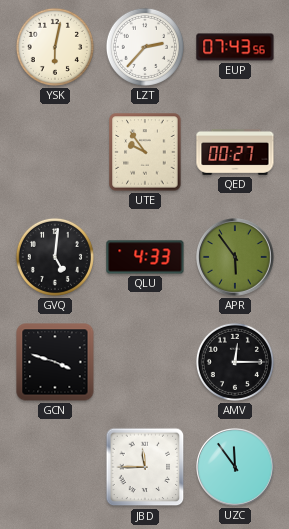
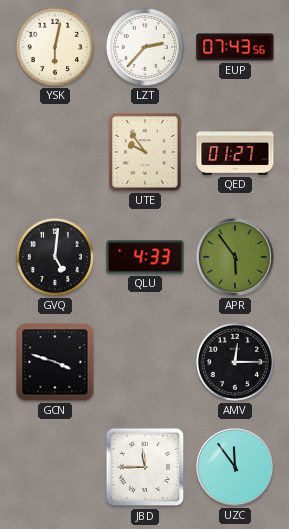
QED: 00:27 -> 01:27
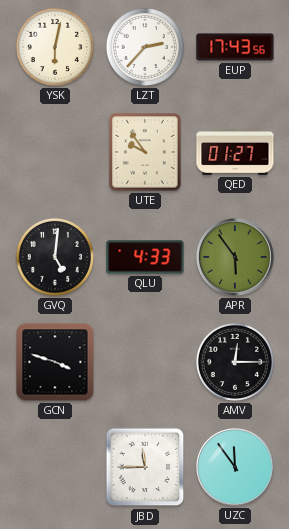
EUP: 07:43 -> 17:43
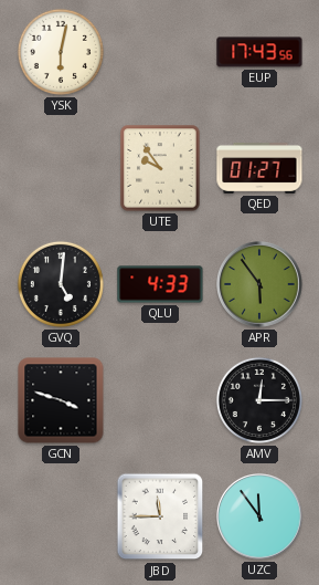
LZT: 2:37 -> none
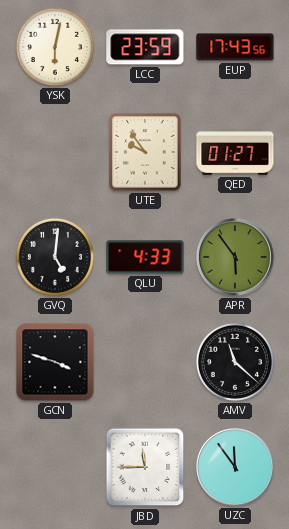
LCC: none -> 23:59
AMV: 12:15 -> 11:22
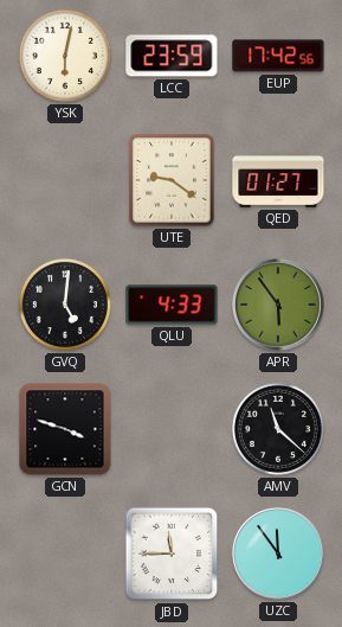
EUP: 17:43 -> 17:42
UTE: 9:54 -> 9:21
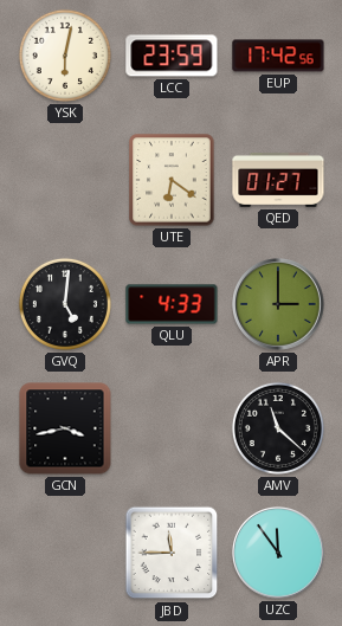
UTE: 9:21 -> 6:21
APR: 5:54 -> 3:00
GCN: 3:48 -> 3:43
